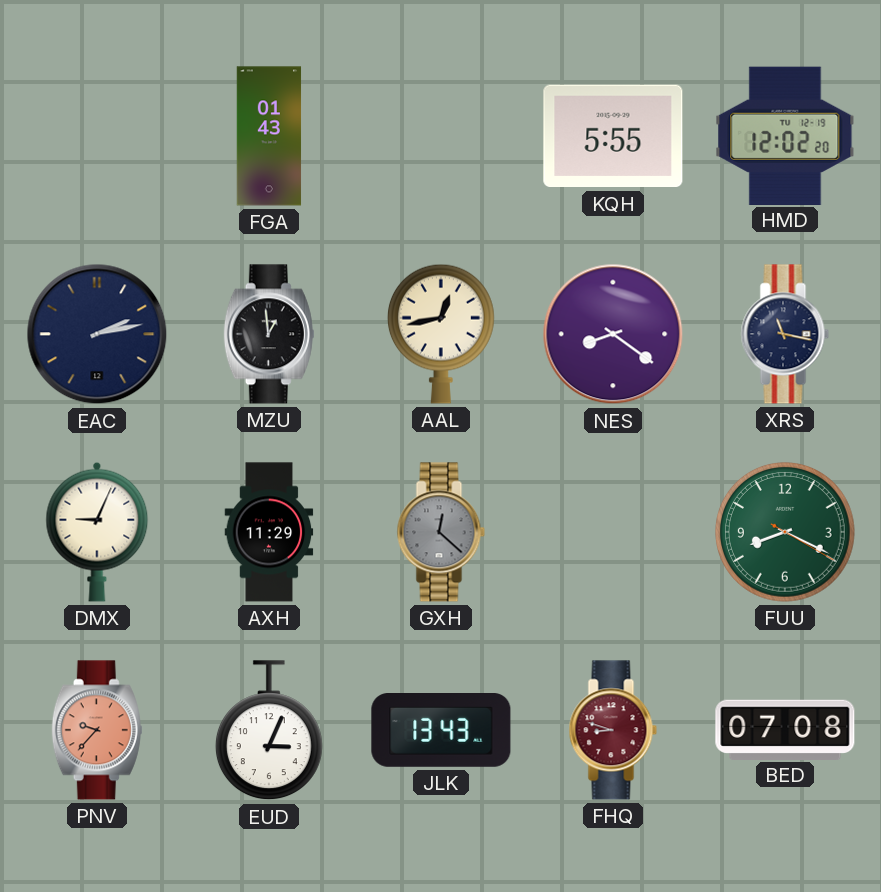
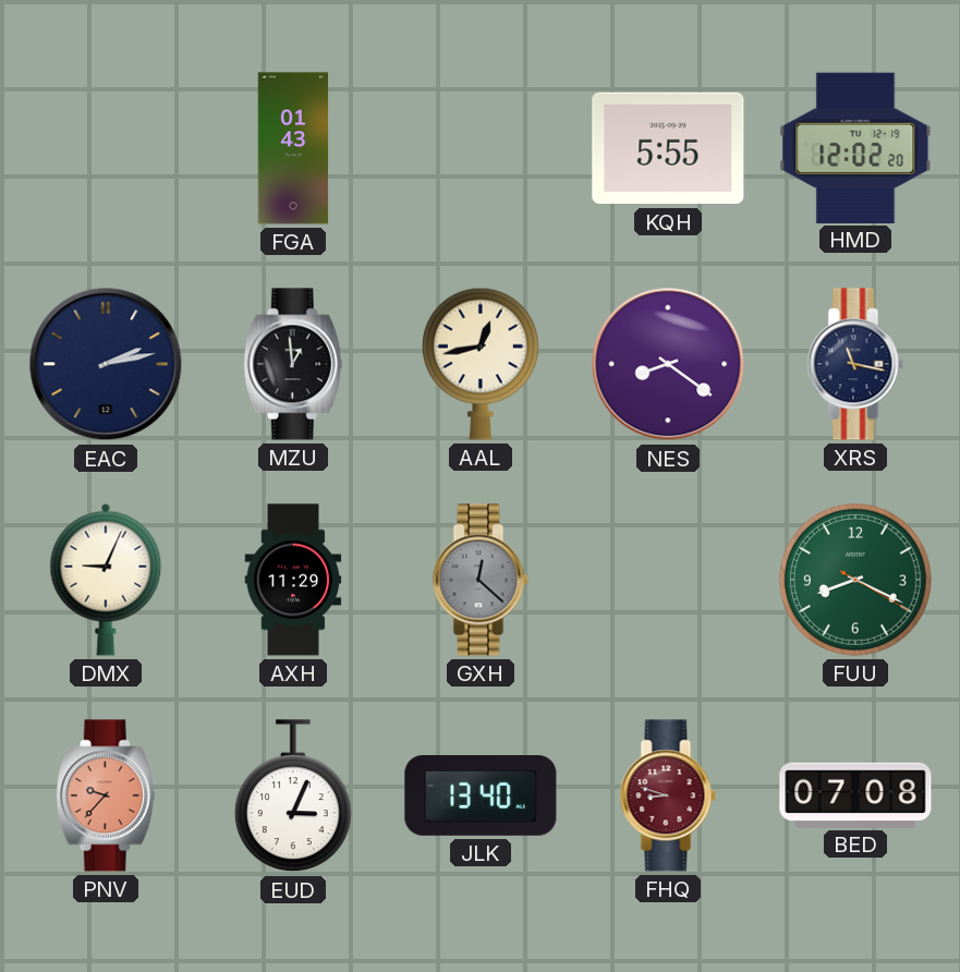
JLK: 13:43 -> 13:40
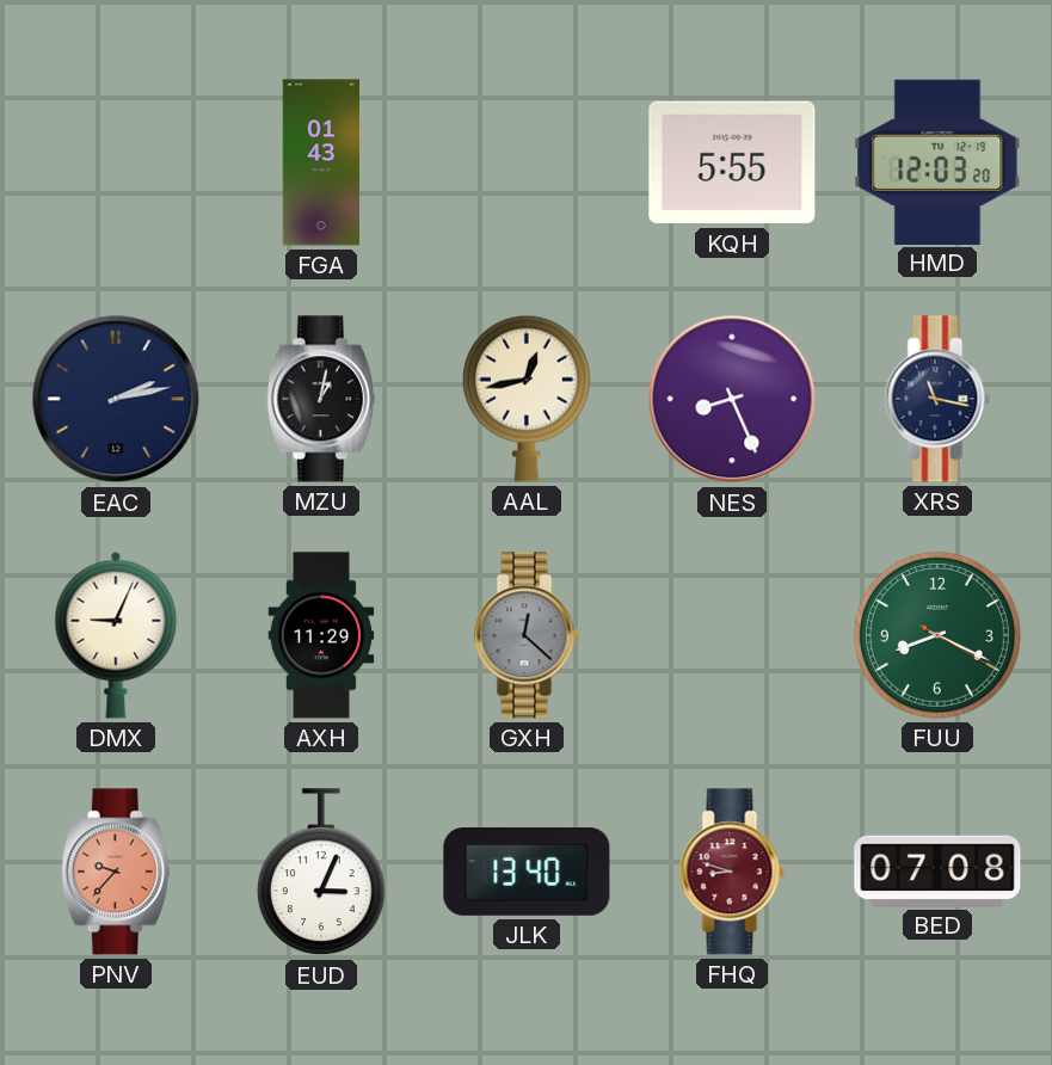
HMD: 12:02 -> 12:03
MZU: 12:59 -> 1:02
NES: 8:21 -> 8:26
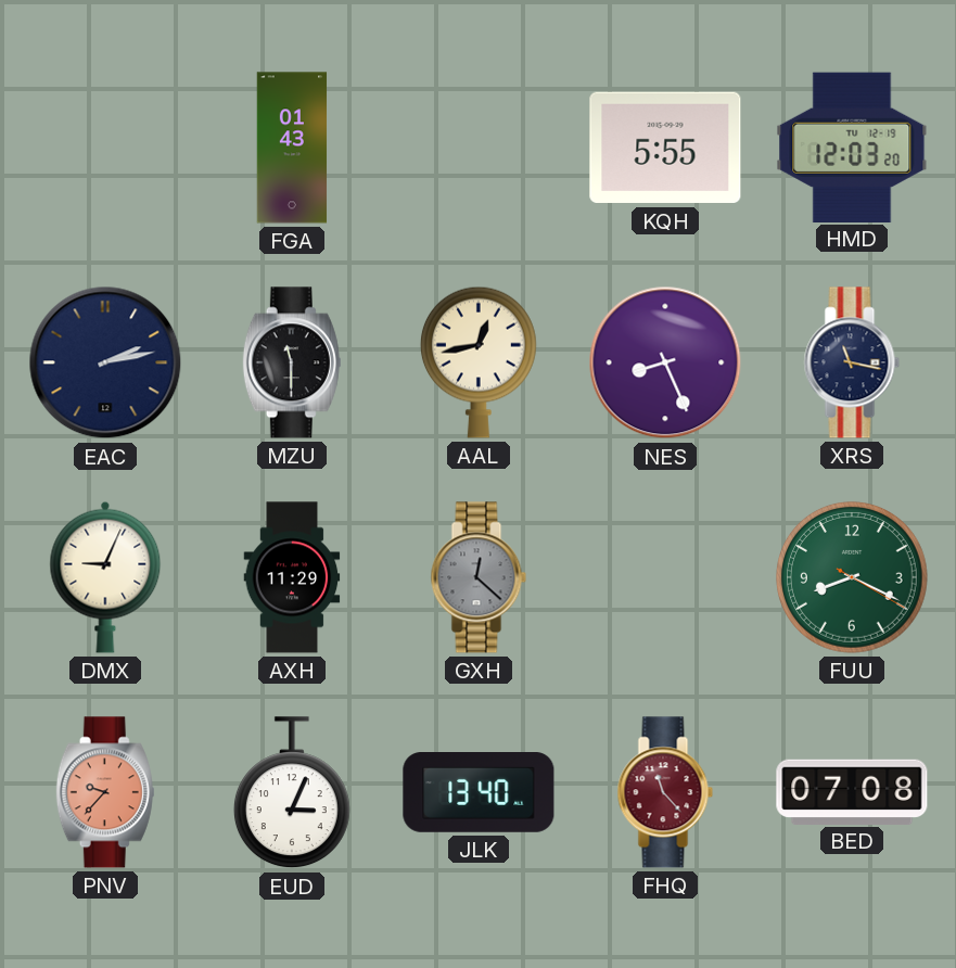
MZU: 1:02 -> 11:30
FHQ: 8:48 -> 11:23
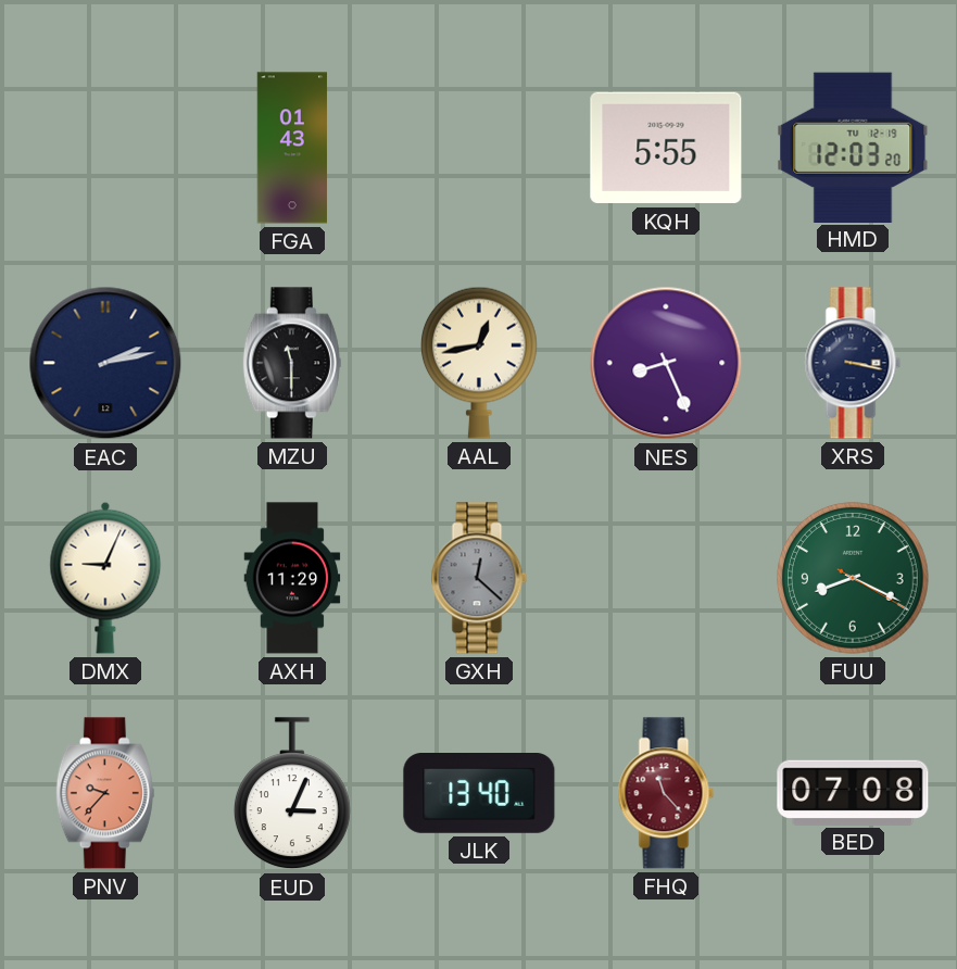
XRS: 11:17 -> 3:17
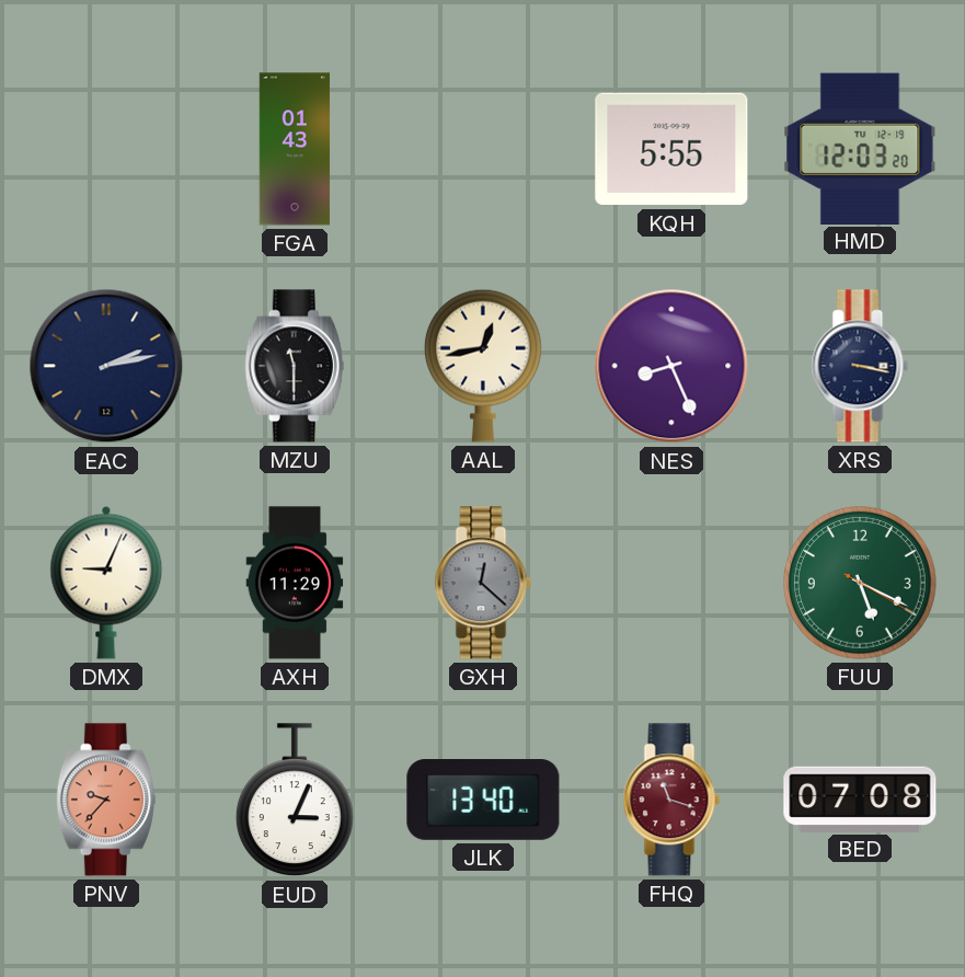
FUU: 8:19 -> 5:19
FHQ: 11:23 -> 11:18
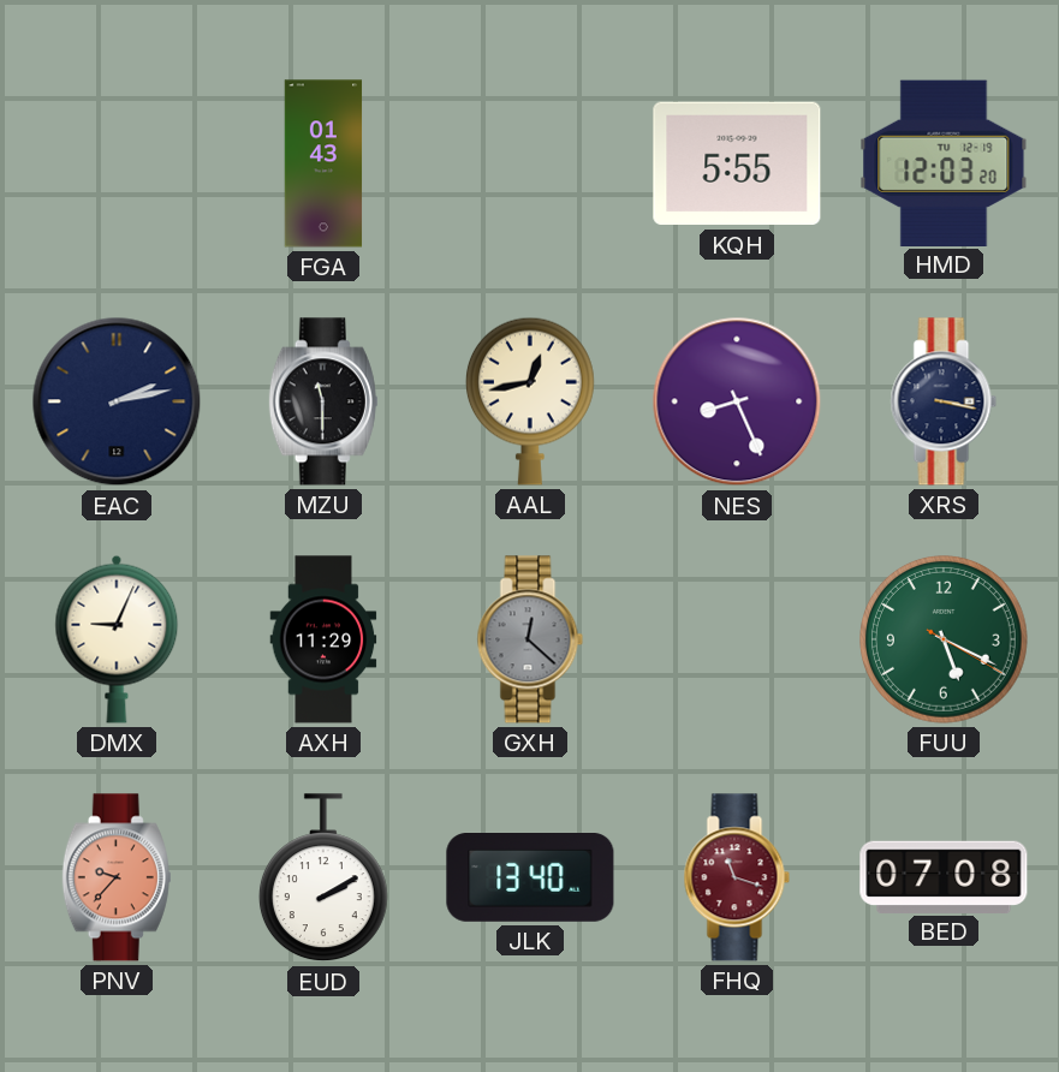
EUD: 3:04 -> 2:10
